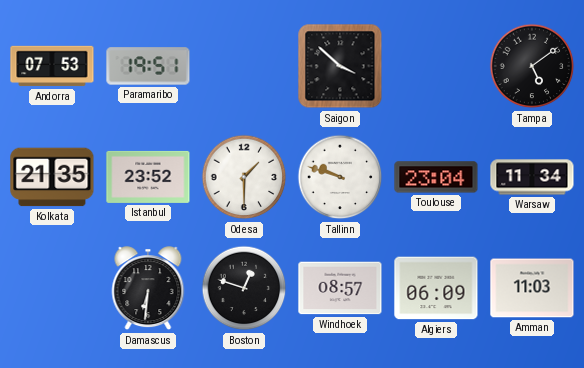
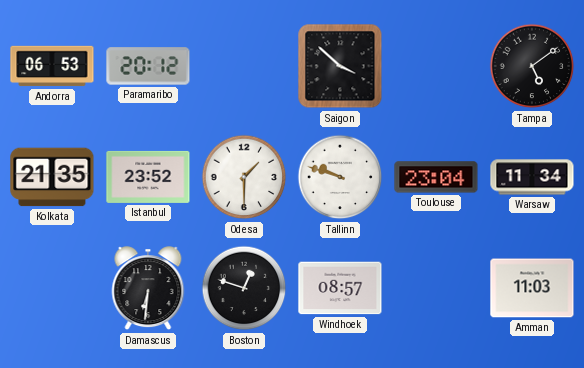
Andorra: 07:53 -> 06:53
Paramaribo: 19:51 -> 20:12
Algiers: 06:09 -> none
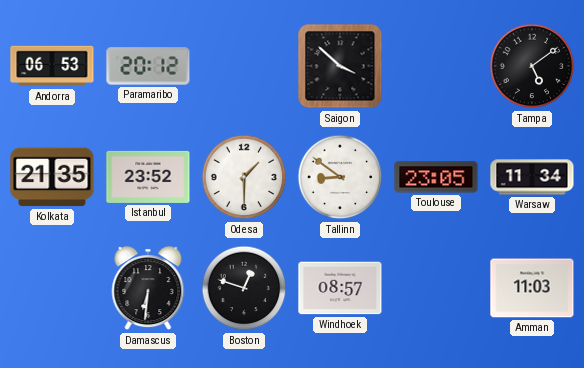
Tallinn: 9:48 -> 8:51
Toulouse: 23:04 -> 23:05
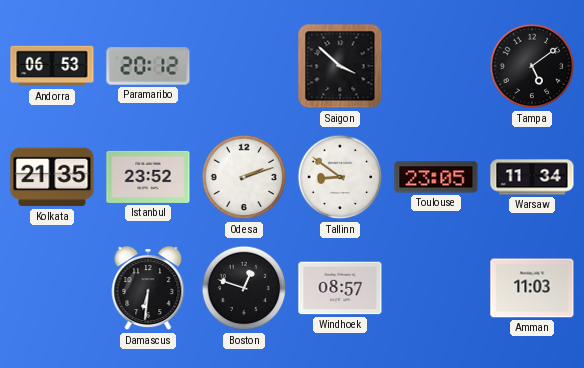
Odesa: 1:30 -> 2:12
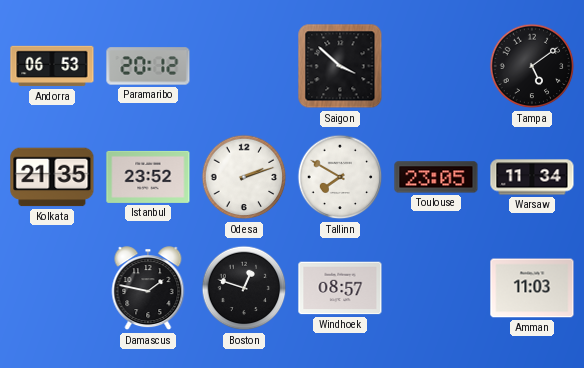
Tallinn: 8:51 -> 7:50
Damascus: 6:31 -> 1:47
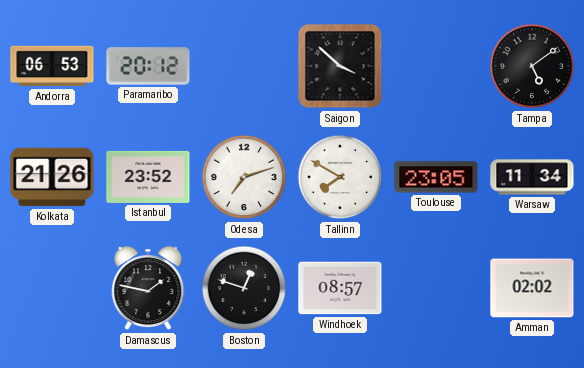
Kolkata: 21:35 -> 21:26
Odesa: 2:12 -> 7:12
Amman: 11:03 -> 02:02
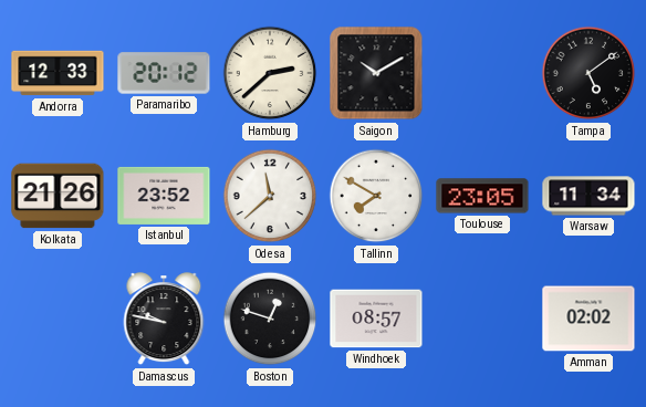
Andorra: 06:53 -> 12:33
Hamburg: none -> 2:38
Saigon: 3:52 -> 10:10
Odesa: 7:12 -> 11:38
Damascus: 1:47 -> 9:47
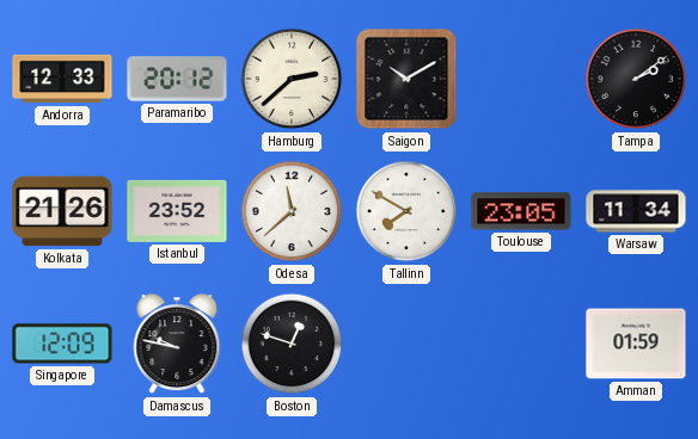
Tampa: 5:09 -> 2:09
Singapore: none -> 12:09
Windhoek: 08:57 -> none
Amman: 02:02 -> 01:59
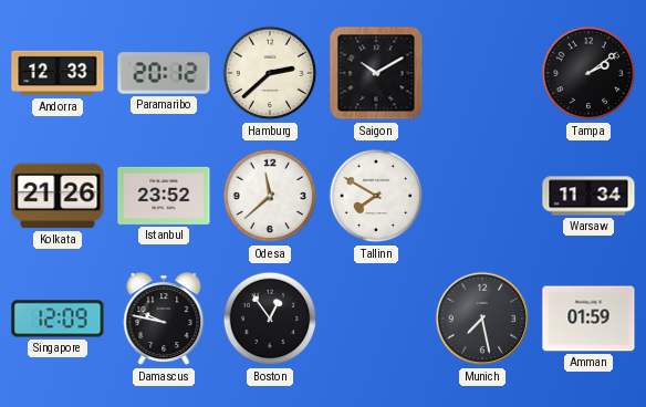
Toulouse: 23:05 -> none
Boston: 12:48 -> 12:54
Munich: none -> 7:28
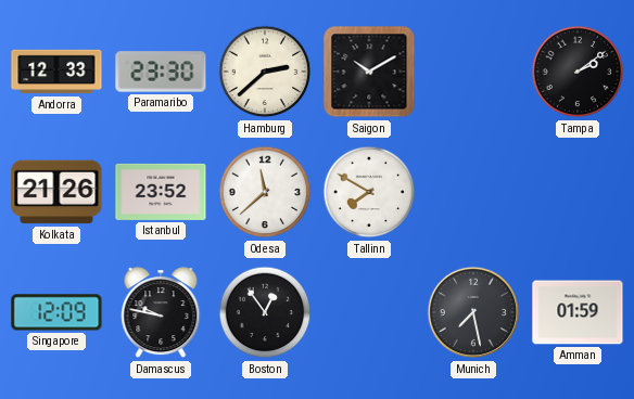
Paramaribo: 20:12 -> 23:30
Warsaw: 11:34 -> none
